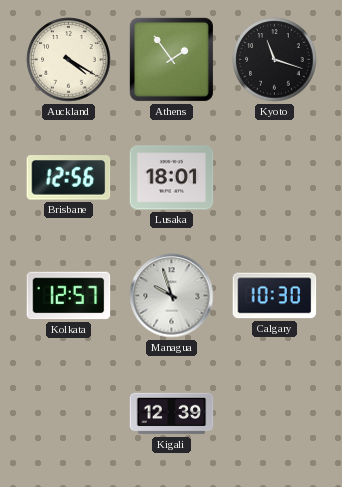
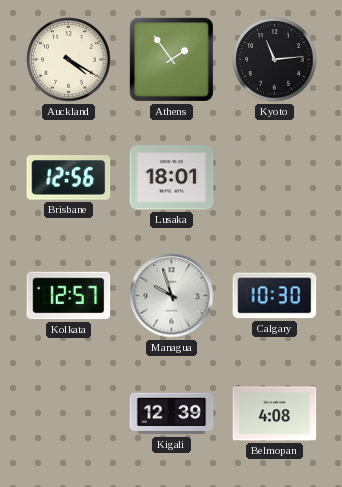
Kyoto: 11:18 -> 11:14
Belmopan: none -> 4:08
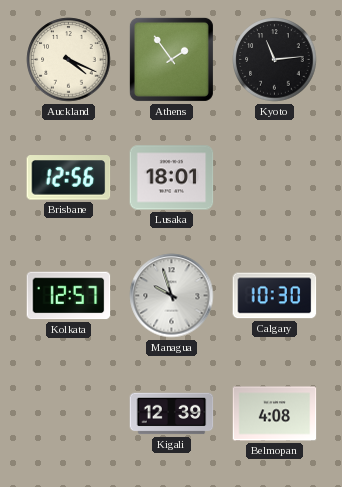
Auckland: 4:20 -> 4:19
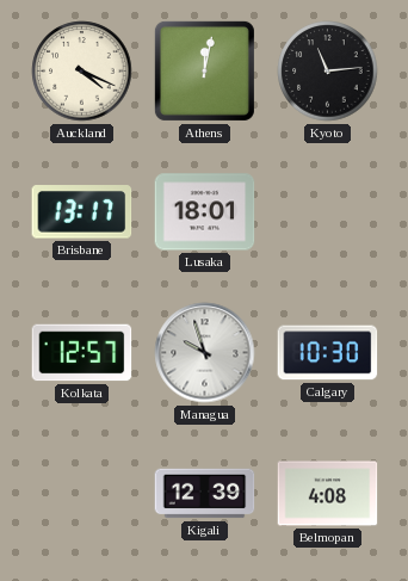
Athens: 1:54 -> 12:02
Brisbane: 12:56 -> 13:17
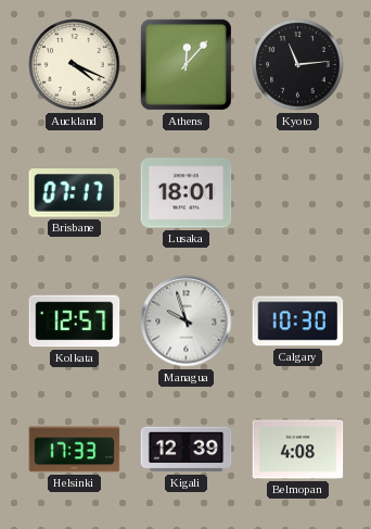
Athens: 12:02 -> 12:07
Brisbane: 13:17 -> 07:17
Helsinki: none -> 17:33
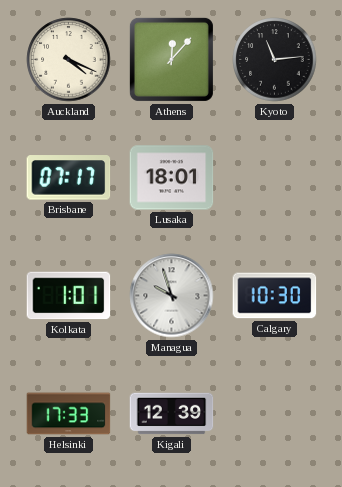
Kolkata: 12:57 -> 1:01
Belmopan: 4:08 -> none
